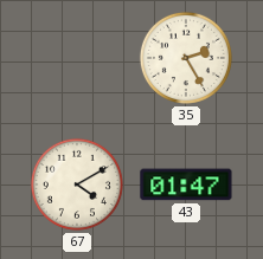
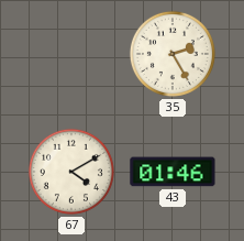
43: 01:47 -> 01:46
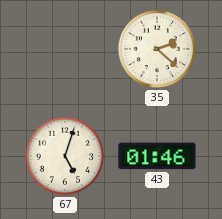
35: 2:25 -> 2:22
67: 4:10 -> 5:03
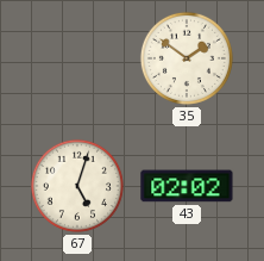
35: 2:22 -> 1:51
43: 01:46 -> 02:02
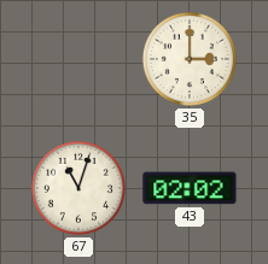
35: 1:51 -> 3:00
67: 5:03 -> 11:03
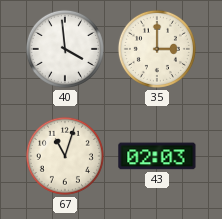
40: none -> 3:59
43: 02:02 -> 02:03
